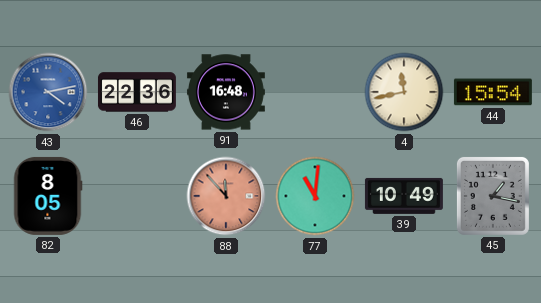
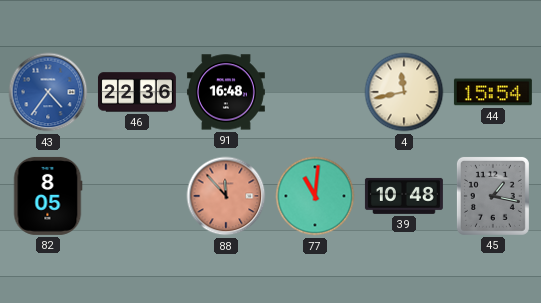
43: 4:13 -> 4:36
39: 10:49 -> 10:48
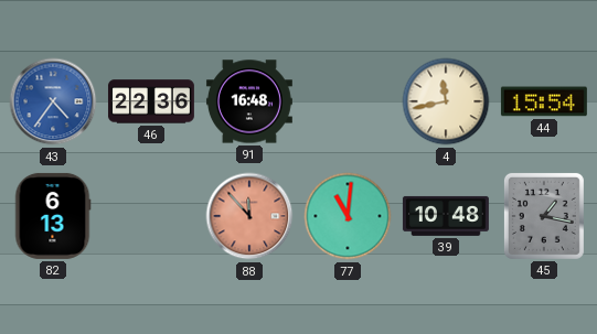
82: 8:05 -> 6:13
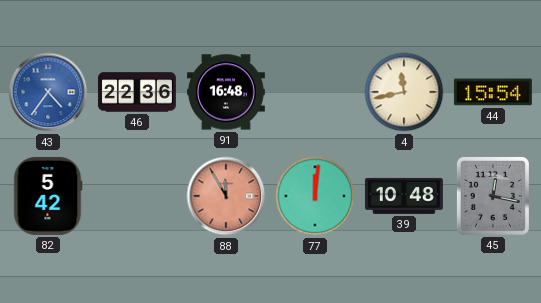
82: 6:13 -> 5:42
88: 11:53 -> 11:55
77: 11:01 -> 12:01
45: 1:17 -> 12:17
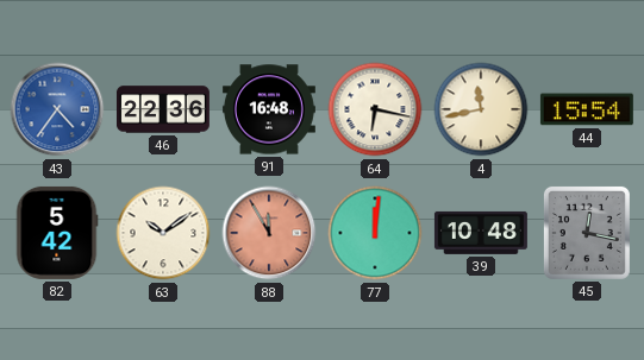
64: none -> 6:17
63: none -> 10:09
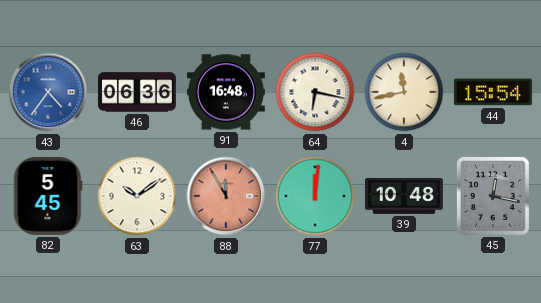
46: 22:36 -> 06:36
82: 5:42 -> 5:45
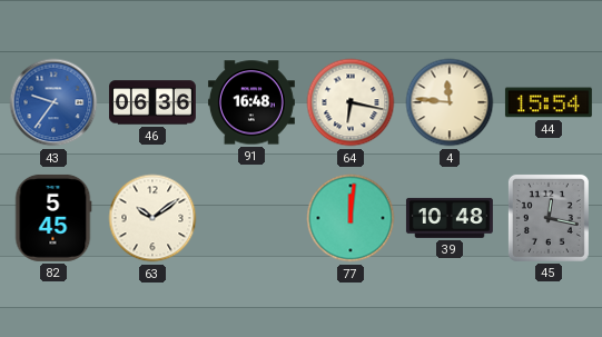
43: 4:36 -> 9:36
4: 11:43 -> 11:46
88: 11:55 -> none
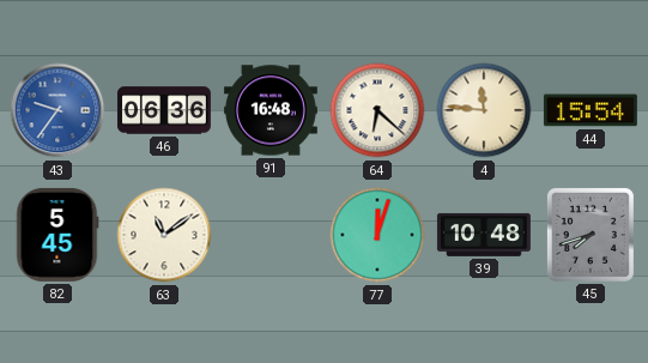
64: 6:17 -> 6:22
63: 10:09 -> 11:09
77: 12:01 -> 12:03
45: 12:17 -> 7:42
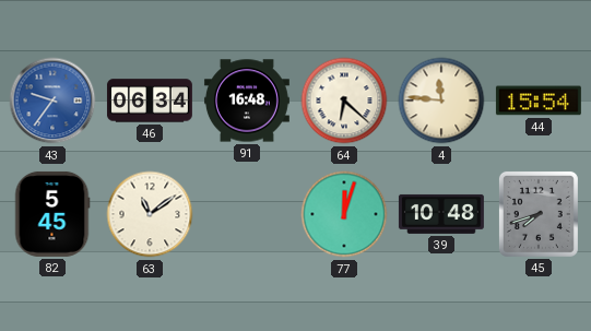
46: 06:36 -> 06:34
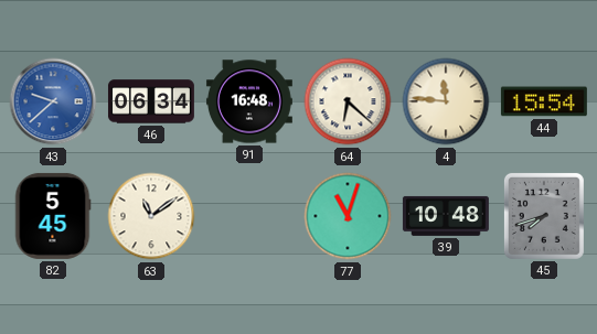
43: 9:36 -> 9:38
77: 12:03 -> 11:03
